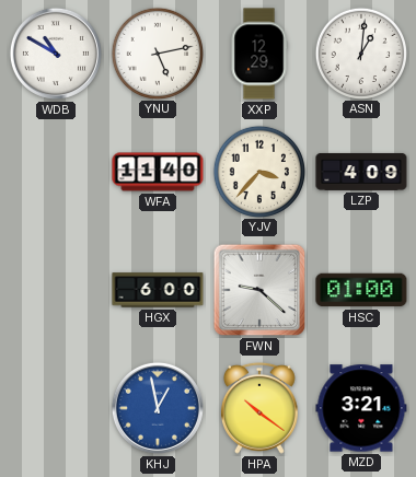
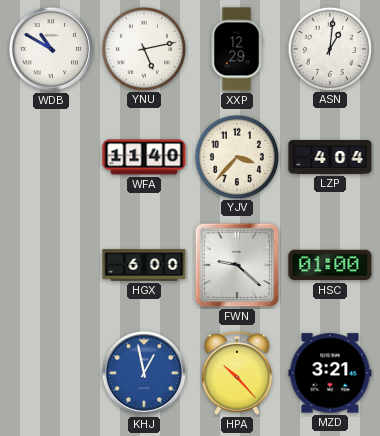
LZP: 4:09 -> 4:04
HPA: 10:21 -> 10:23
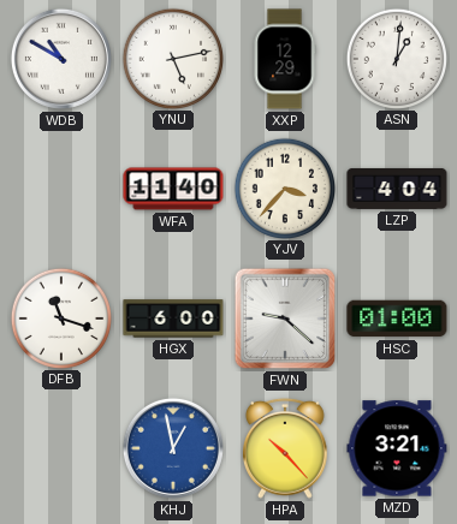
DFB: none -> 11:18
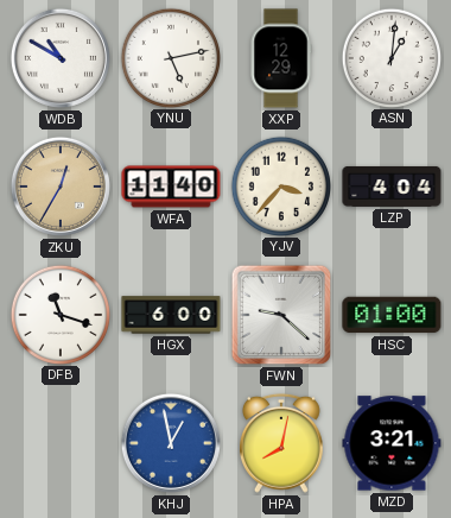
ZKU: none -> 12:35
HPA: 10:23 -> 8:02
